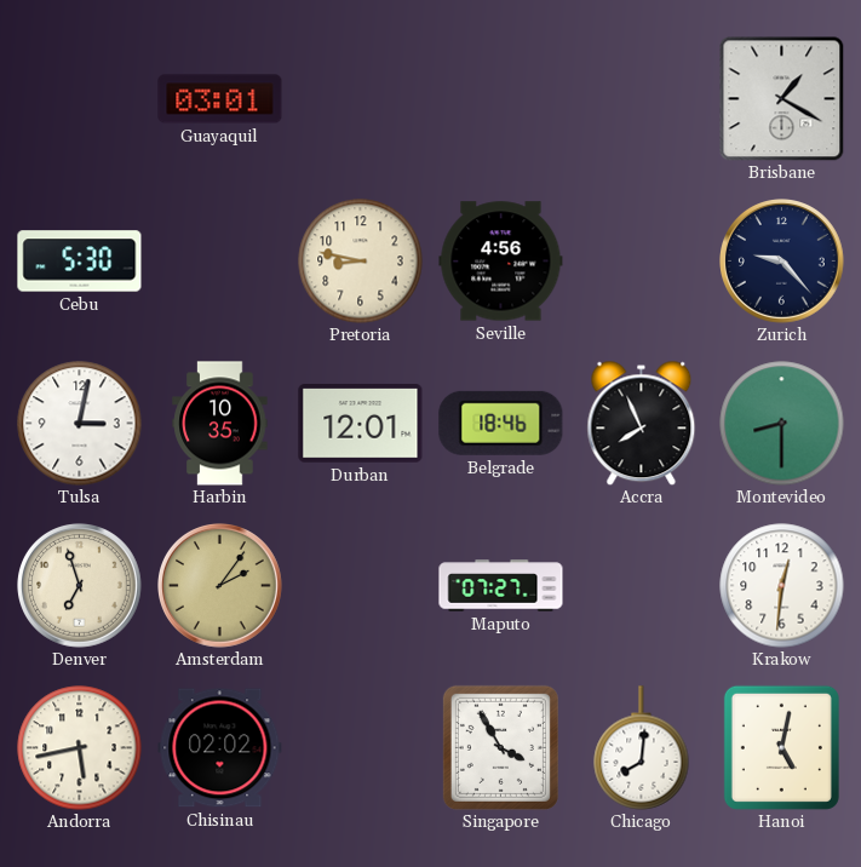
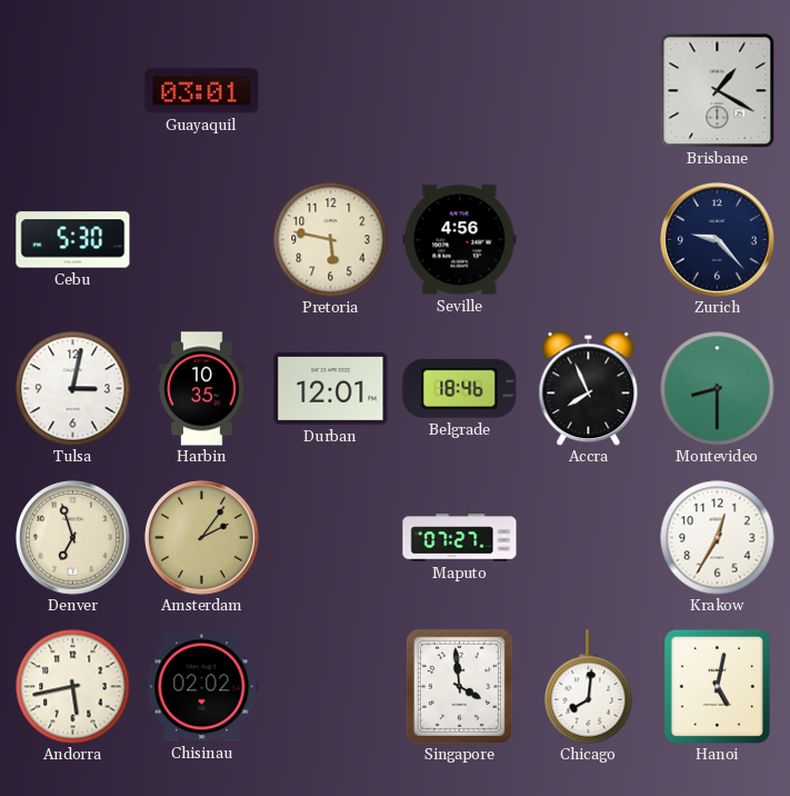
Pretoria: 8:47 -> 5:47
Krakow: 12:31 -> 12:35
Singapore: 3:55 -> 3:59
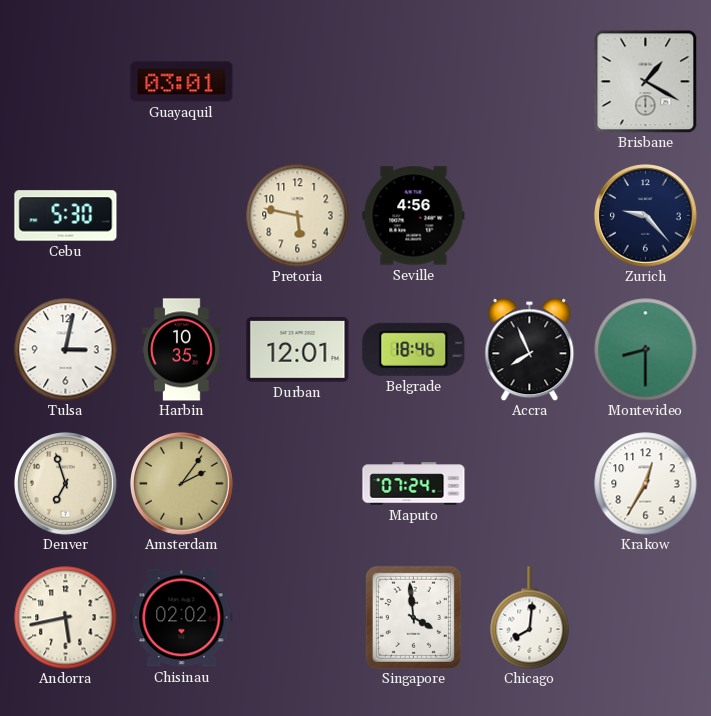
Maputo: 07:27 -> 07:24
Hanoi: 5:02 -> none
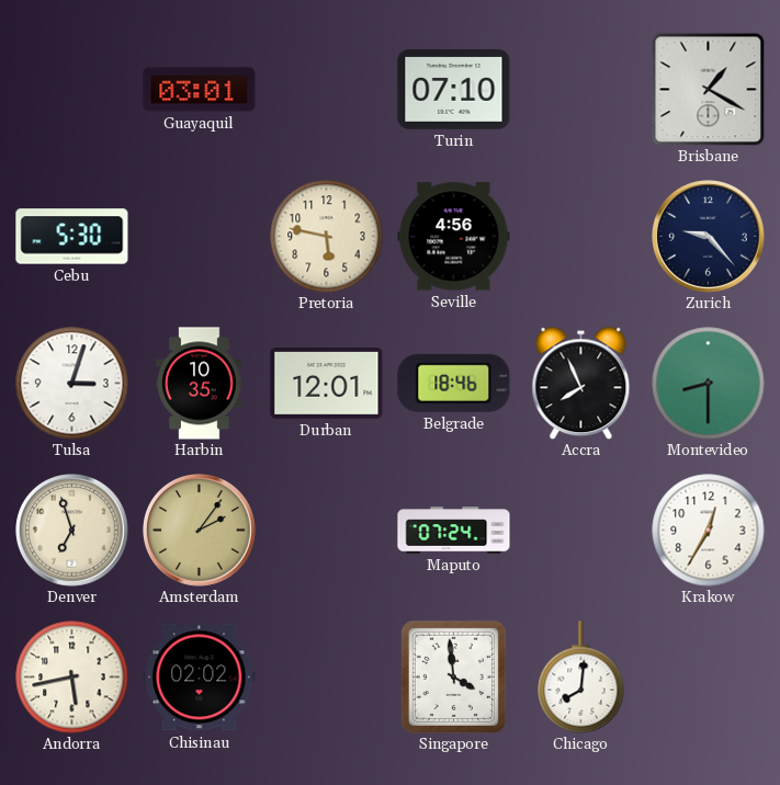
Turin: none -> 07:10
Tulsa: 3:02 -> 3:03
